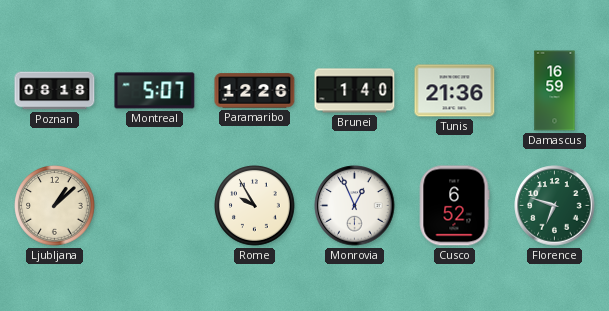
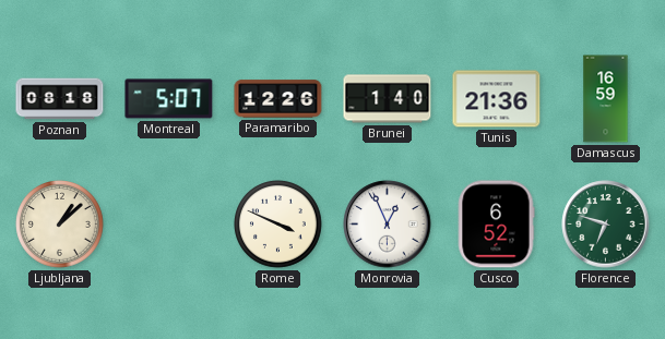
Rome: 9:55 -> 3:49
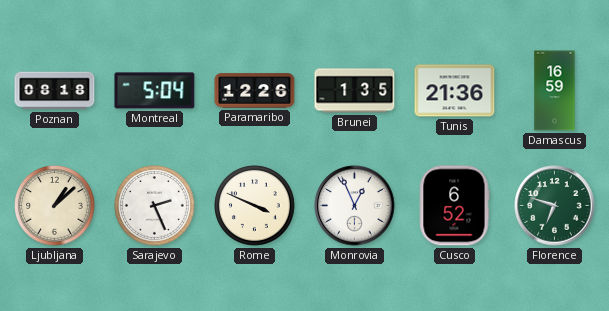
Montreal: 5:07 -> 5:04
Brunei: 1:40 -> 1:35
Sarajevo: none -> 2:26
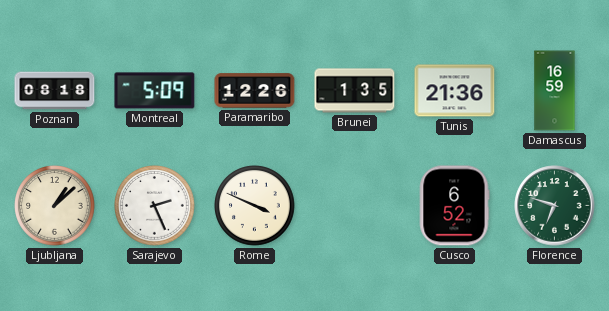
Montreal: 5:04 -> 5:09
Monrovia: 12:56 -> none
